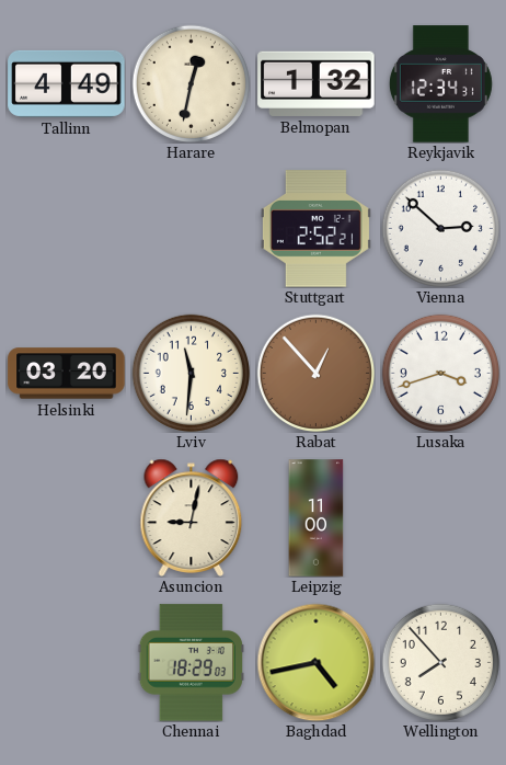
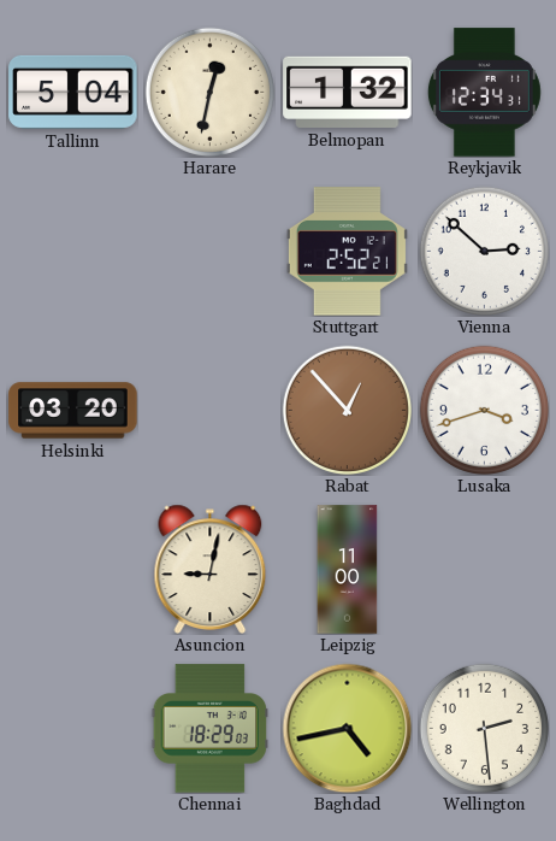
Tallinn: 4:49 -> 5:04
Lviv: 11:31 -> none
Wellington: 7:53 -> 2:29
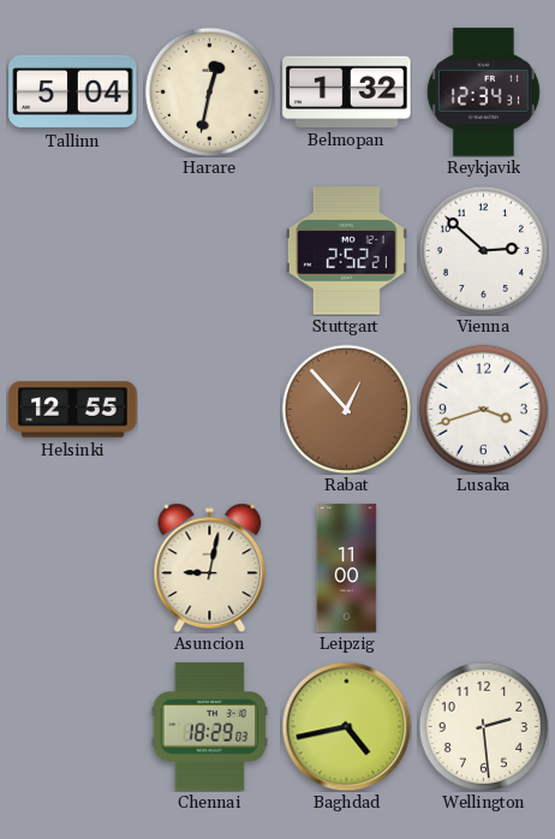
Helsinki: 03:20 -> 12:55
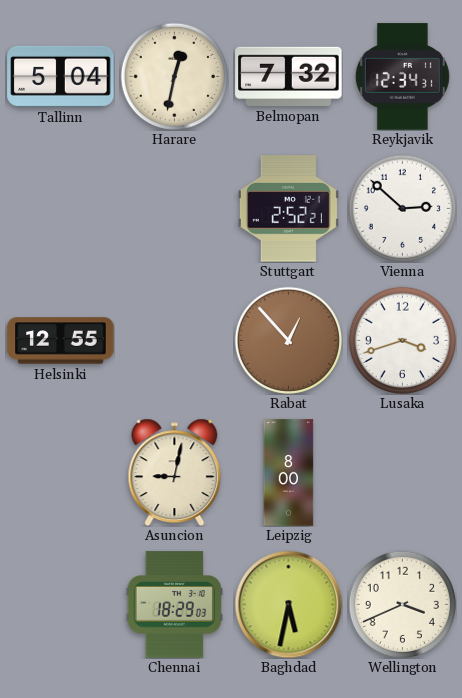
Belmopan: 1:32 -> 7:32
Leipzig: 11:00 -> 8:00
Baghdad: 4:43 -> 5:32
Wellington: 2:29 -> 3:41
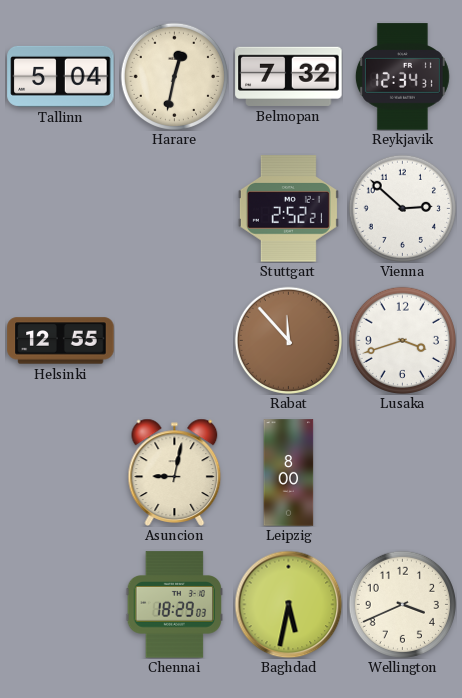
Rabat: 12:53 -> 11:53
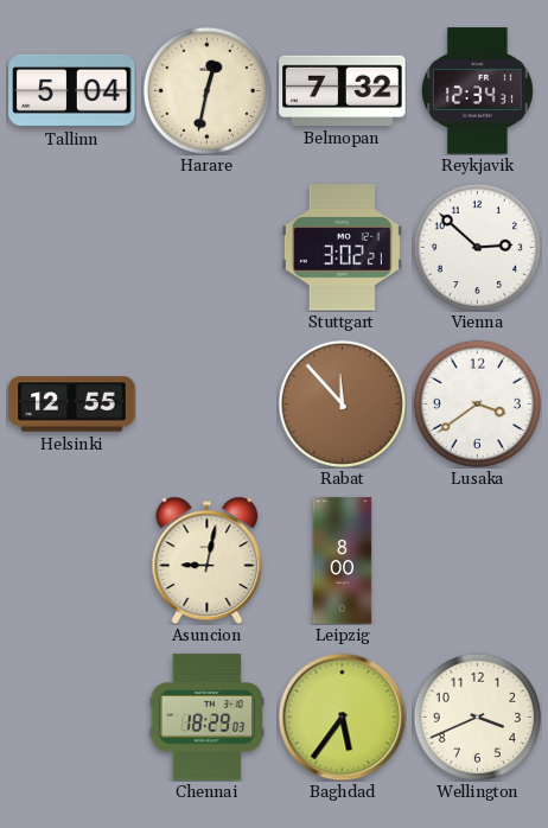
Stuttgart: 2:52 -> 3:02
Lusaka: 3:42 -> 3:39
Baghdad: 5:32 -> 5:36
